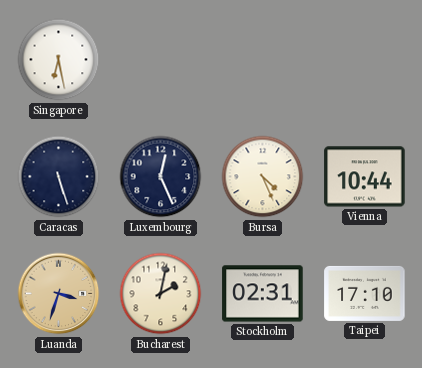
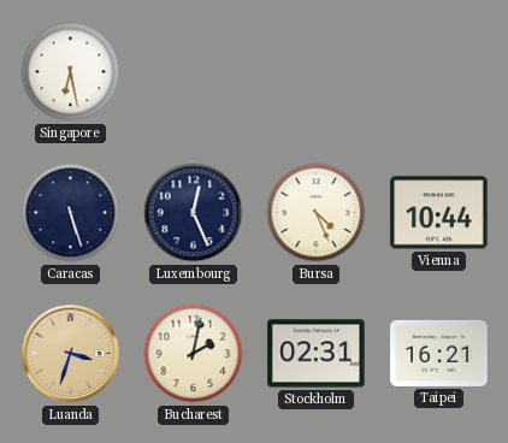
Taipei: 17:10 -> 16:21
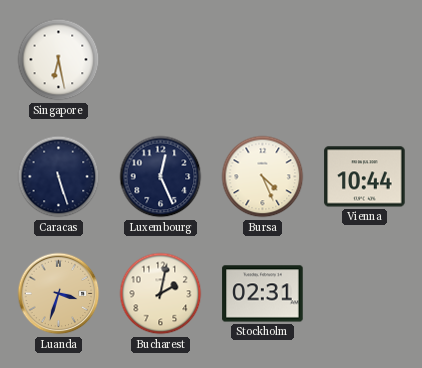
Taipei: 16:21 -> none
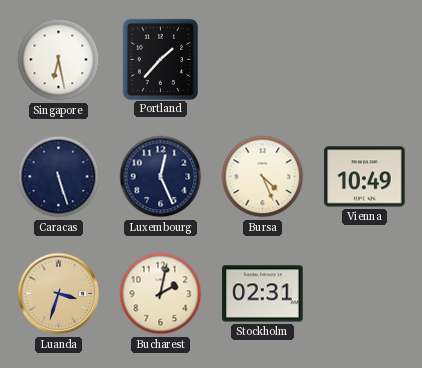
Portland: none -> 1:37
Vienna: 10:44 -> 10:49
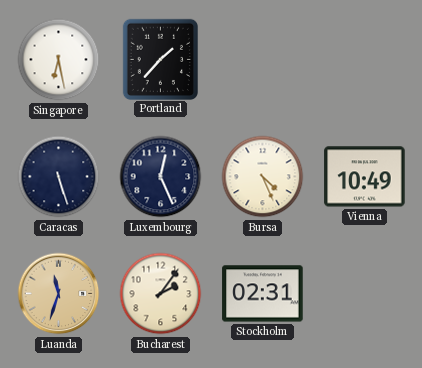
Luanda: 3:33 -> 11:33
Bucharest: 2:02 -> 2:06
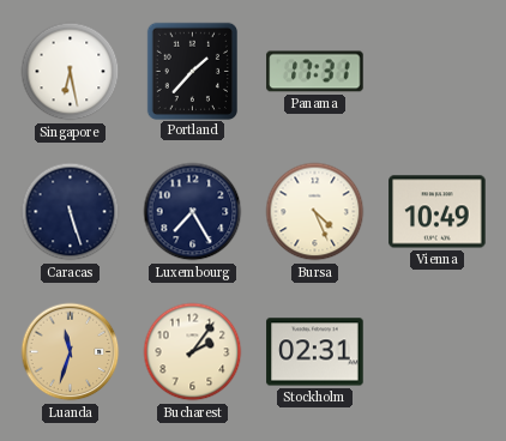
Panama: none -> 17:31
Luxembourg: 12:26 -> 7:25
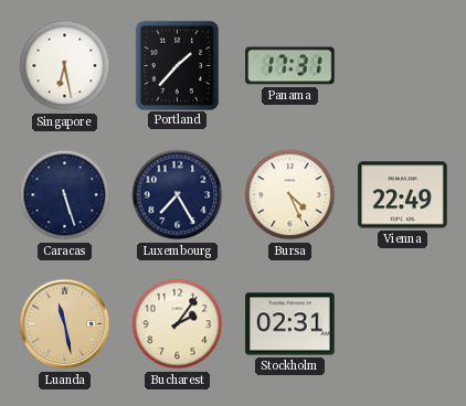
Vienna: 10:49 -> 22:49
Luanda: 11:33 -> 11:28
